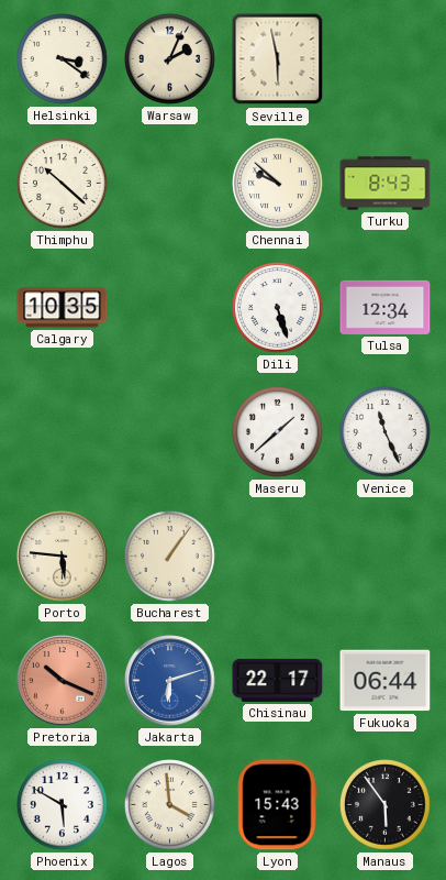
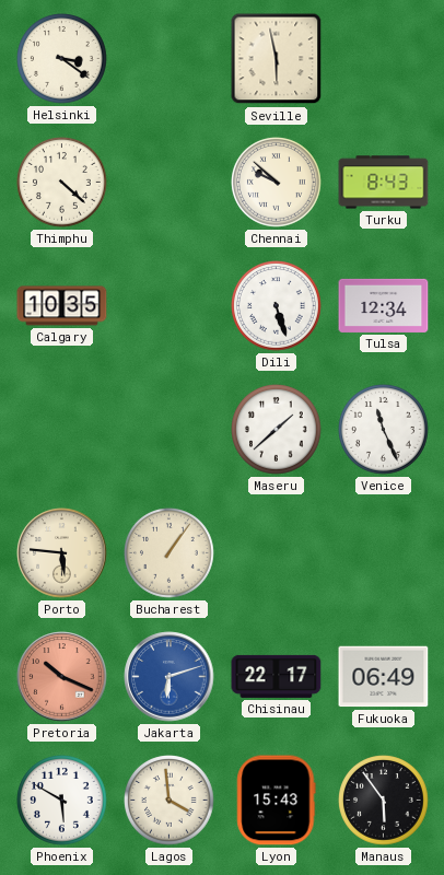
Warsaw: 2:04 -> none
Thimphu: 10:22 -> 4:22
Fukuoka: 06:44 -> 06:49
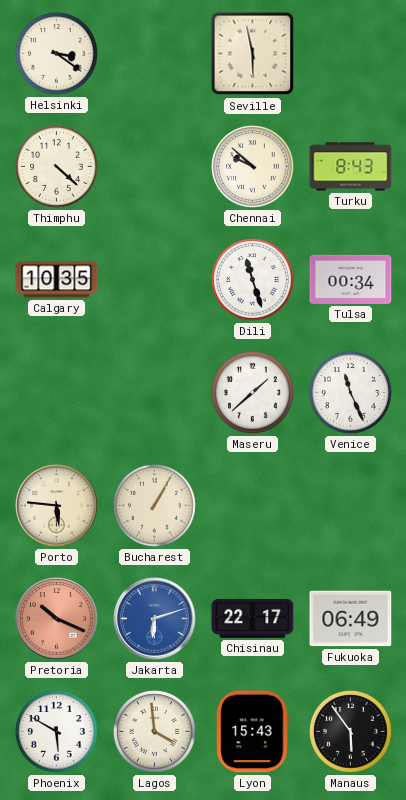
Dili: 5:27 -> 11:27
Tulsa: 12:34 -> 00:34
Bucharest: 1:06 -> 1:05
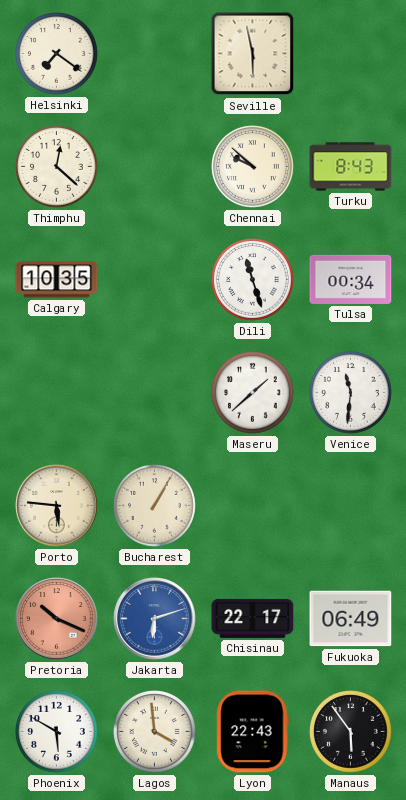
Helsinki: 3:21 -> 7:21
Thimphu: 4:22 -> 12:22
Venice: 11:26 -> 11:31
Lyon: 15:43 -> 22:43
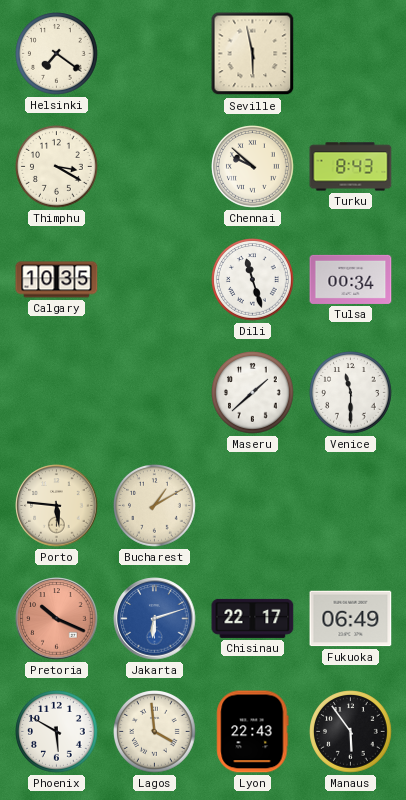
Thimphu: 12:22 -> 3:20
Venice: 11:31 -> 11:30
Bucharest: 1:05 -> 1:10
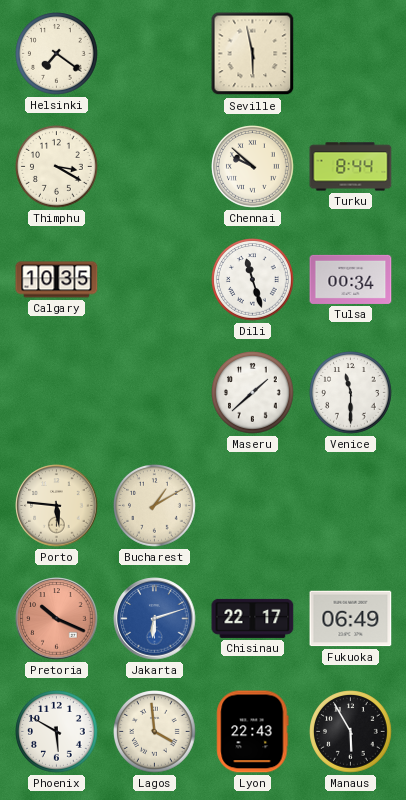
Turku: 8:43 -> 8:44
Manaus: 5:54 -> 5:55
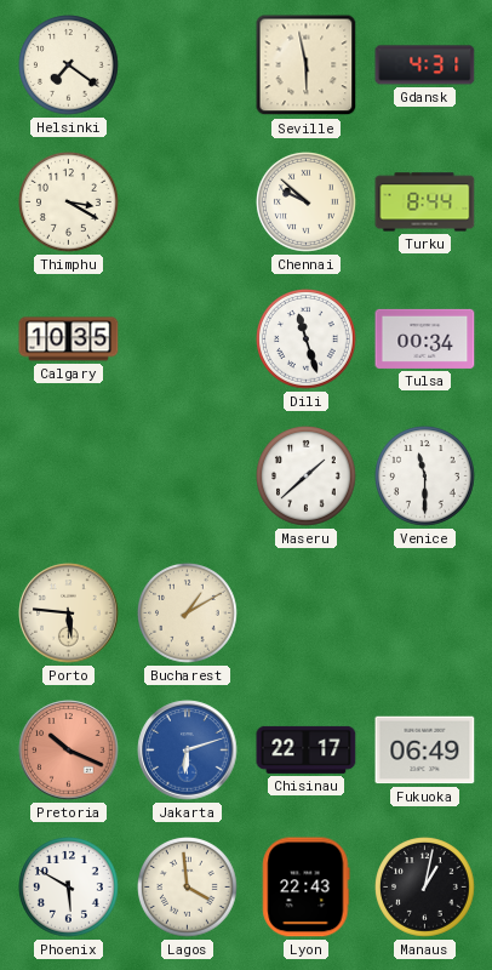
Gdansk: none -> 4:31
Manaus: 5:55 -> 1:02
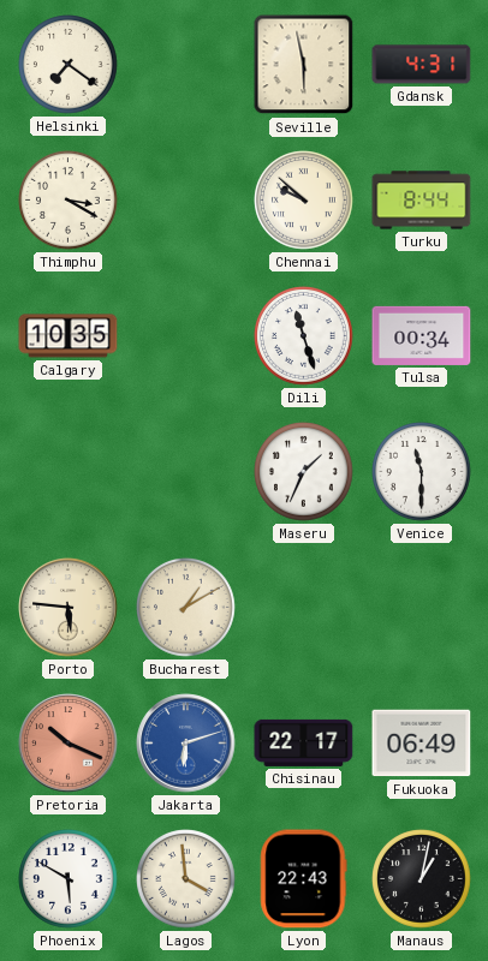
Maseru: 1:38 -> 1:34
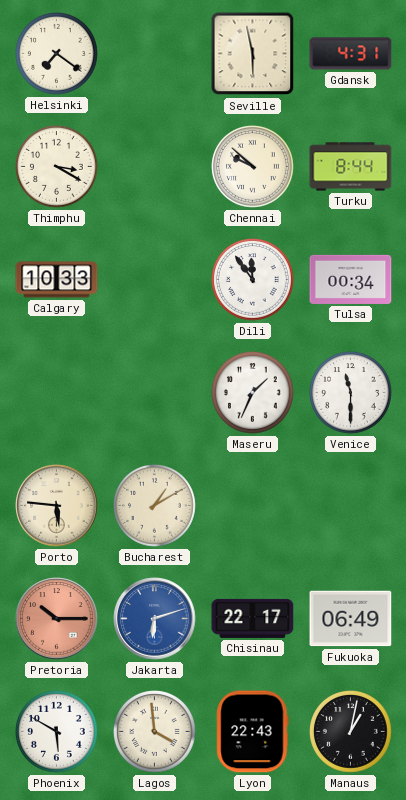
Calgary: 10:35 -> 10:33
Dili: 11:27 -> 11:54
Pretoria: 10:19 -> 10:15
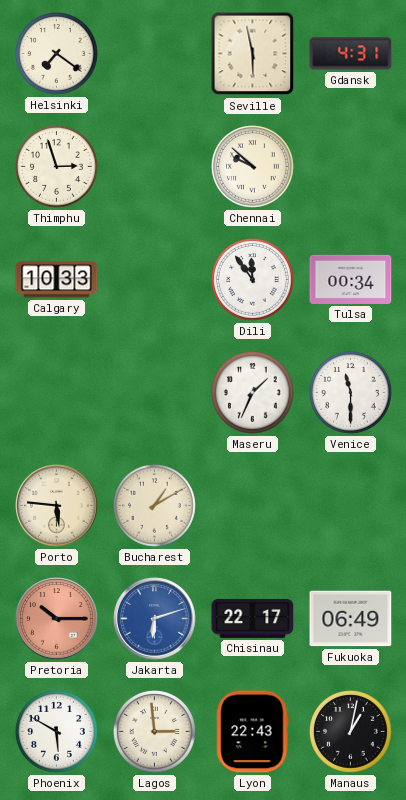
Thimphu: 3:20 -> 2:57
Turku: 8:44 -> none
Lagos: 3:59 -> 2:59
